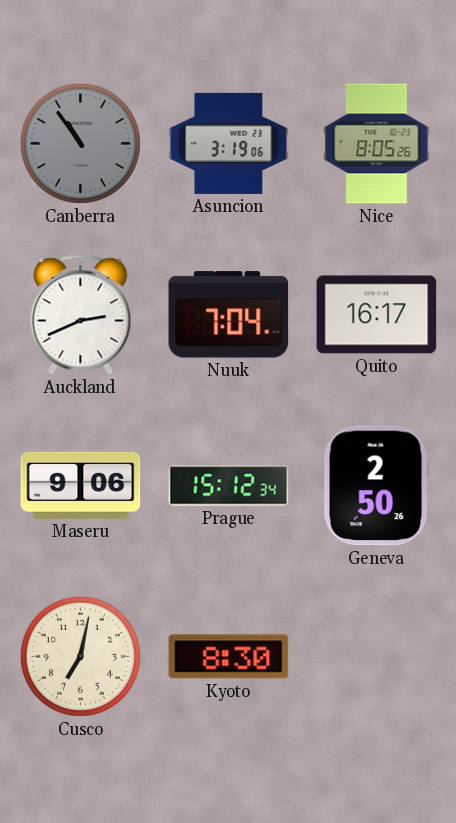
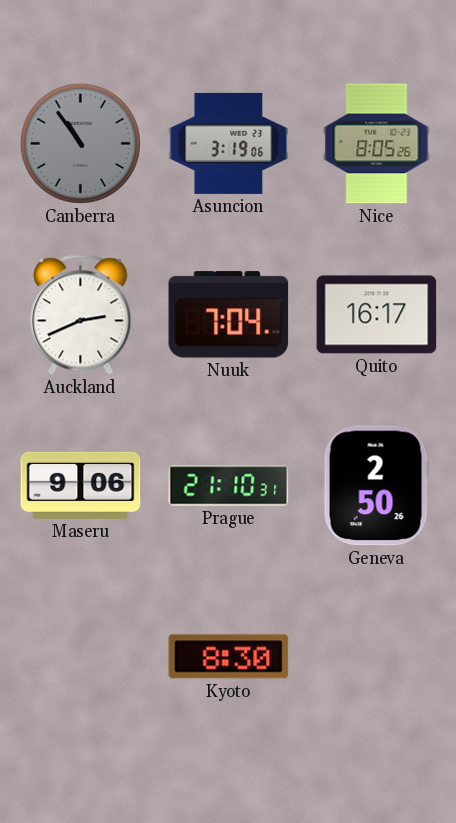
Prague: 15:12 -> 21:10
Cusco: 7:02 -> none
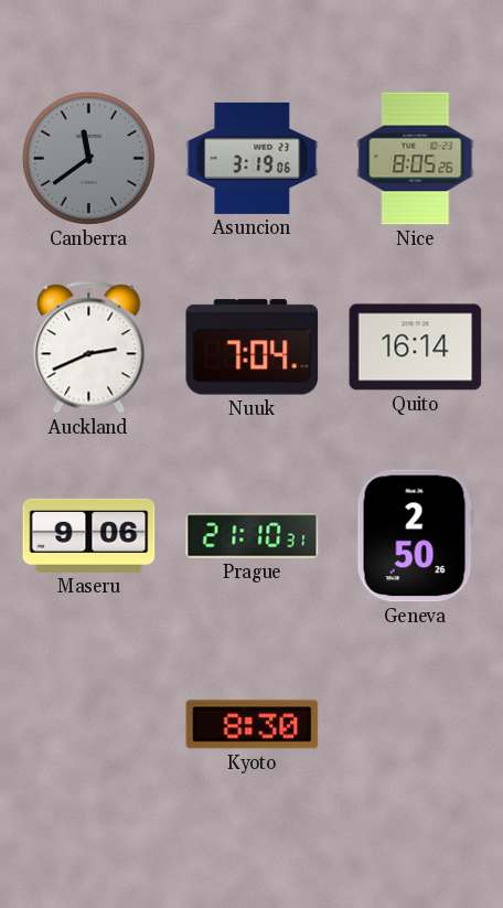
Canberra: 10:54 -> 11:39
Quito: 16:17 -> 16:14
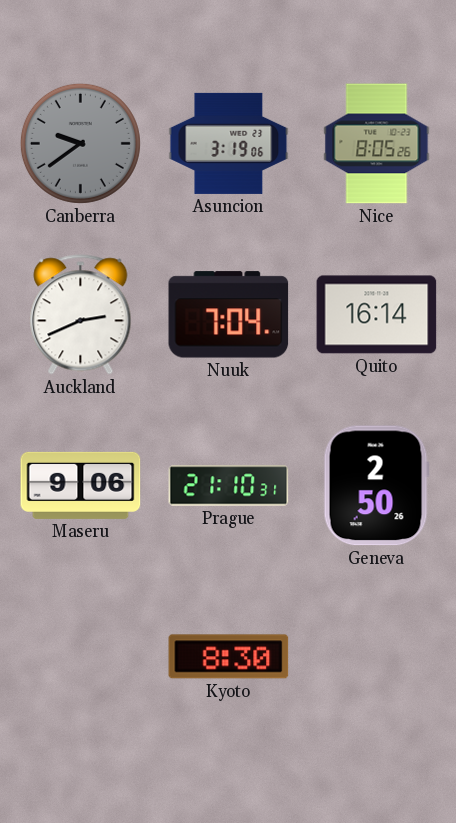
Canberra: 11:39 -> 9:39
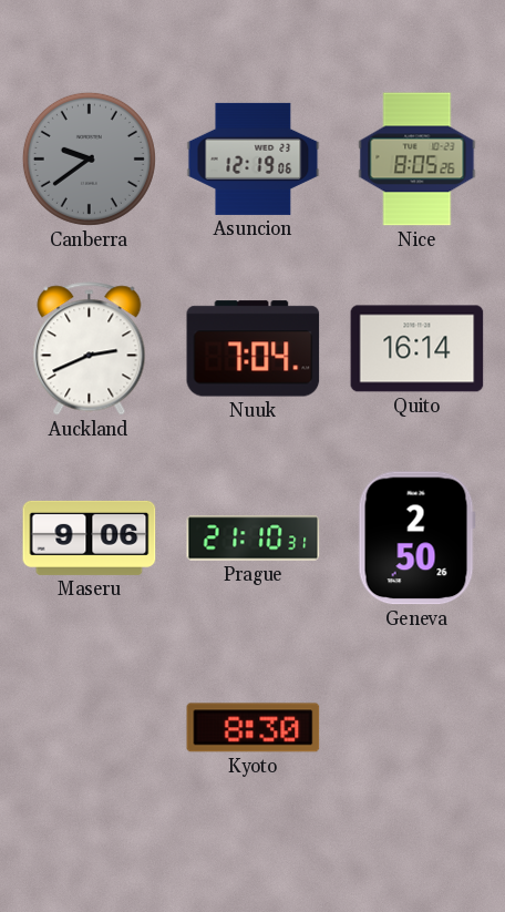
Asuncion: 3:19 -> 12:19
